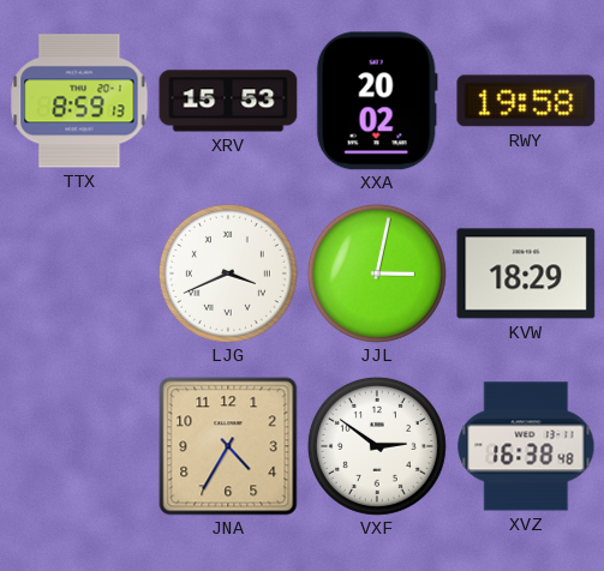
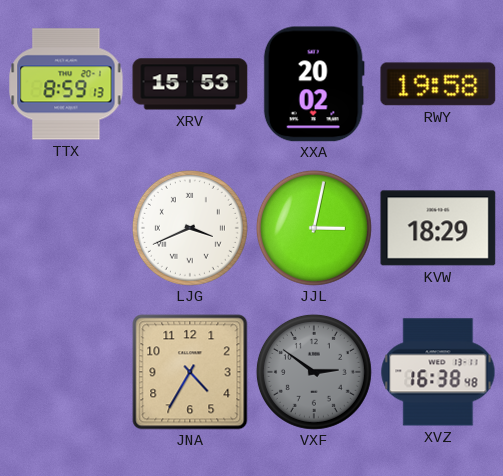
VXF dial: white -> grey
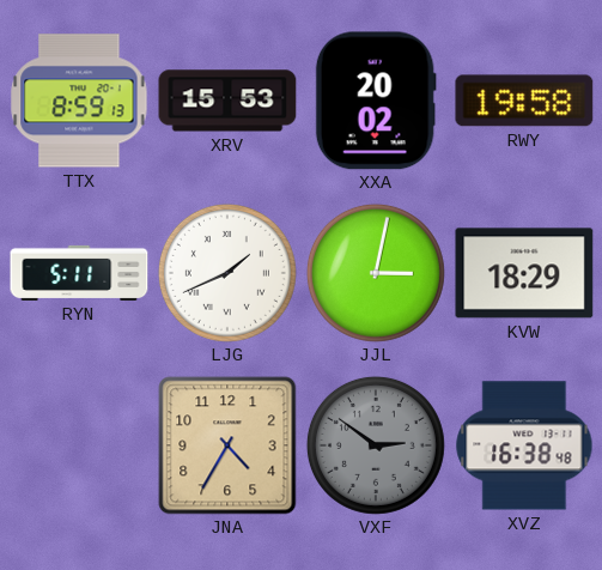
RYN: none -> 5:11
LJG: 3:41 -> 1:41
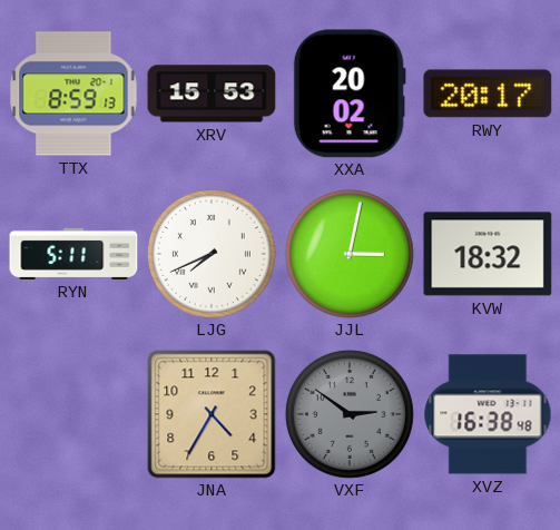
RWY: 19:58 -> 20:17
LJG: 1:41 -> 7:41
KVW: 18:29 -> 18:32
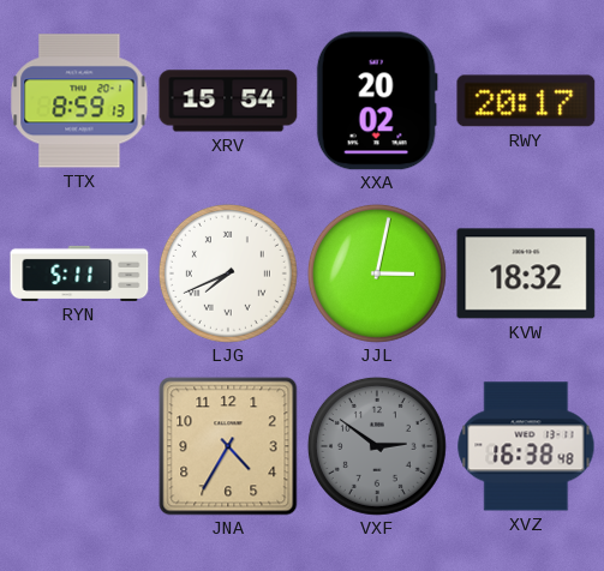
XRV: 15:53 -> 15:54
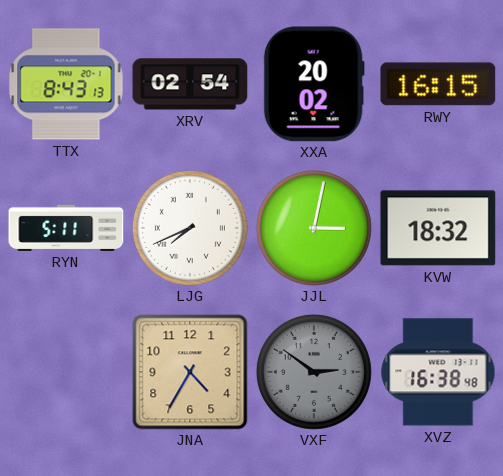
TTX: 8:59 -> 8:43
XRV: 15:54 -> 02:54
RWY: 20:17 -> 16:15
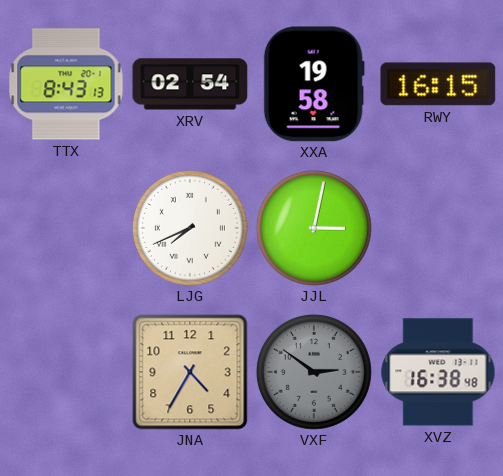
XXA: 20:02 -> 19:58
RYN: 5:11 -> none
KVW: 18:32 -> none
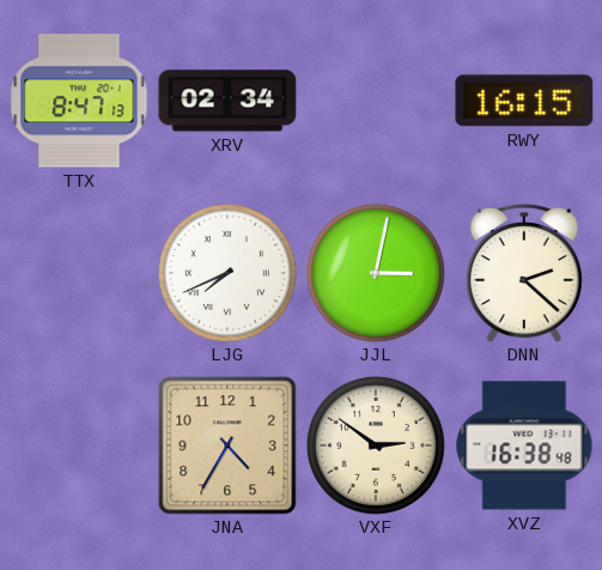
TTX: 8:43 -> 8:47
XRV: 02:54 -> 02:34
XXA: 19:58 -> none
DNN: none -> 2:22
VXF dial: grey -> cream
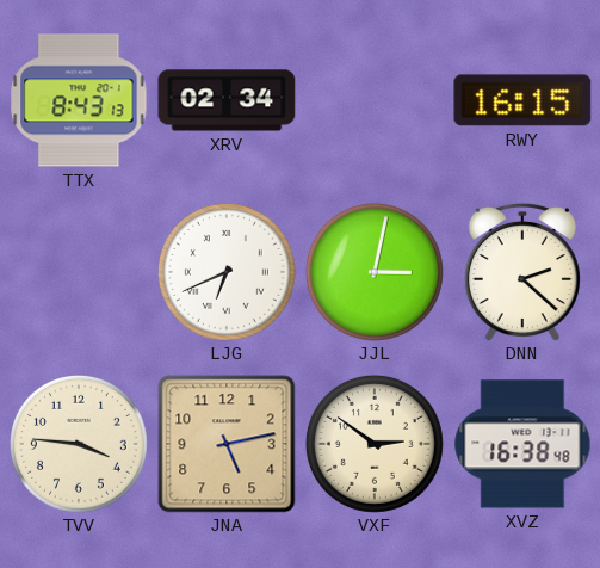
TTX: 8:47 -> 8:43
LJG: 7:41 -> 6:41
TVV: none -> 3:46
JNA: 4:35 -> 5:13
